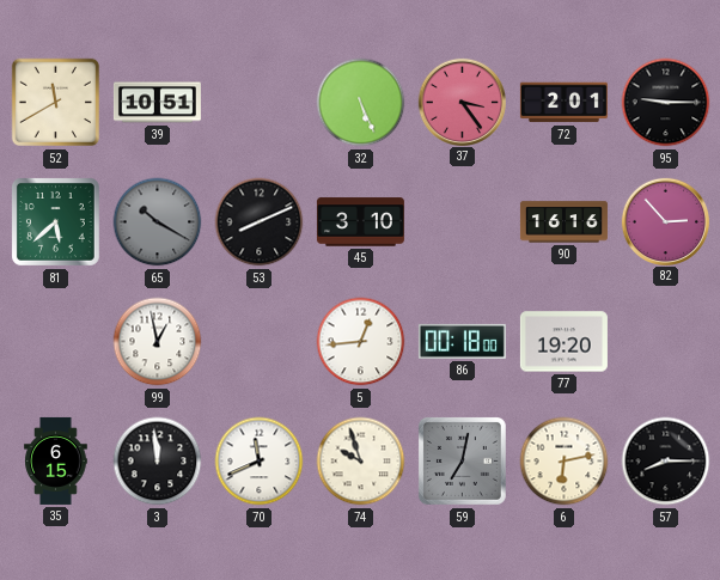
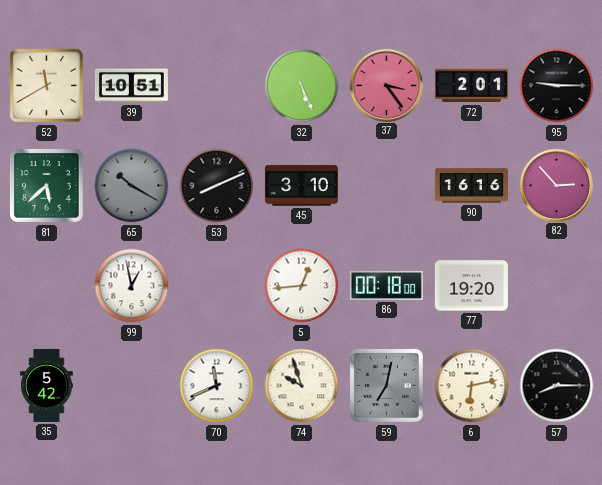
35: 6:15 -> 5:42
3: 11:59 -> none
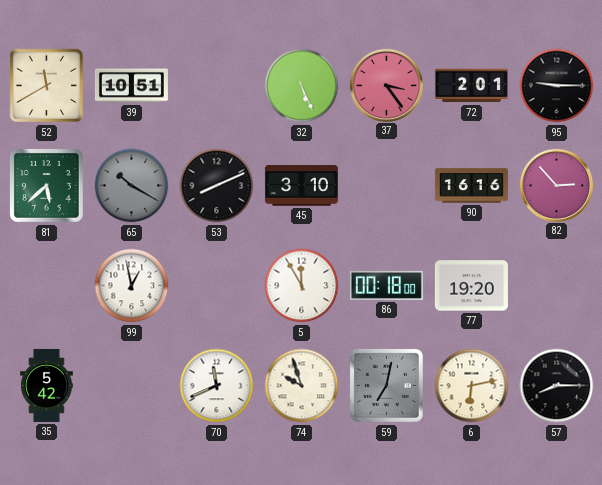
5: 12:44 -> 11:55
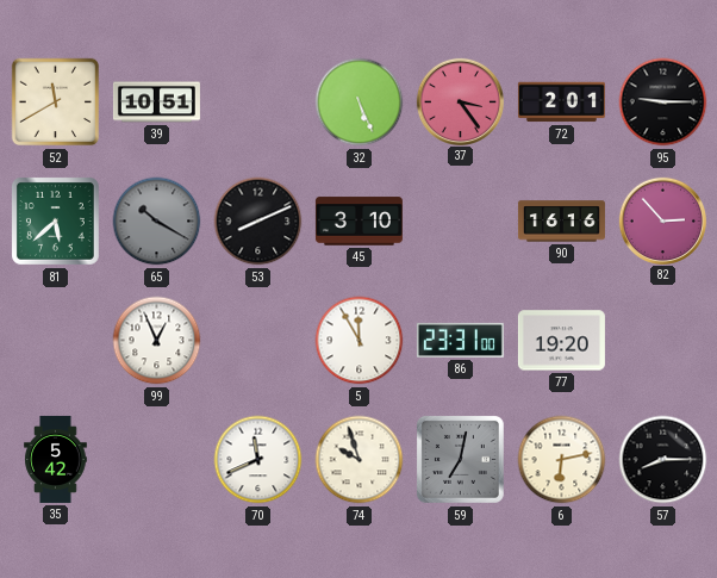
99: 12:58 -> 12:56
86: 00:18 -> 23:31
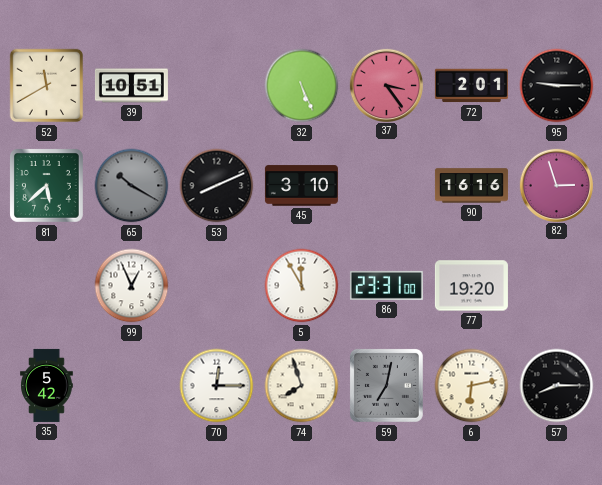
82: 2:53 -> 2:57
70: 11:41 -> 12:15
74: 9:57 -> 7:57
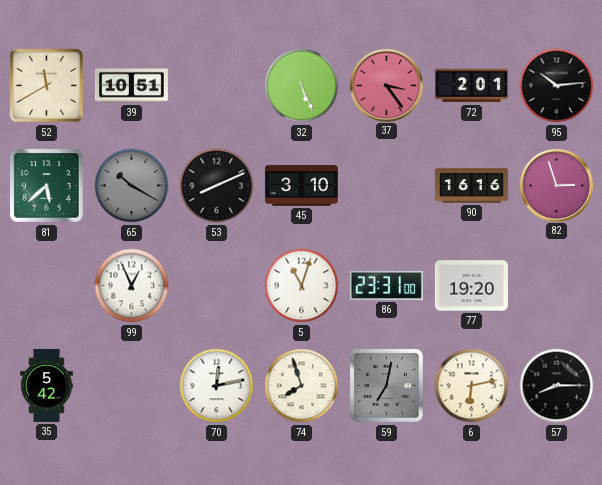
95: 9:15 -> 10:14
5: 11:55 -> 11:03
70: 12:15 -> 12:13
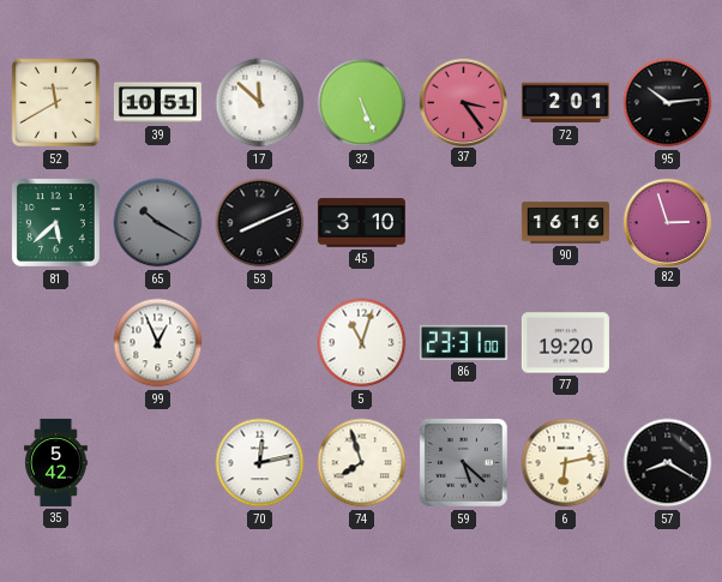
17: none -> 11:52
59: 7:02 -> 5:22
57: 8:15 -> 8:20
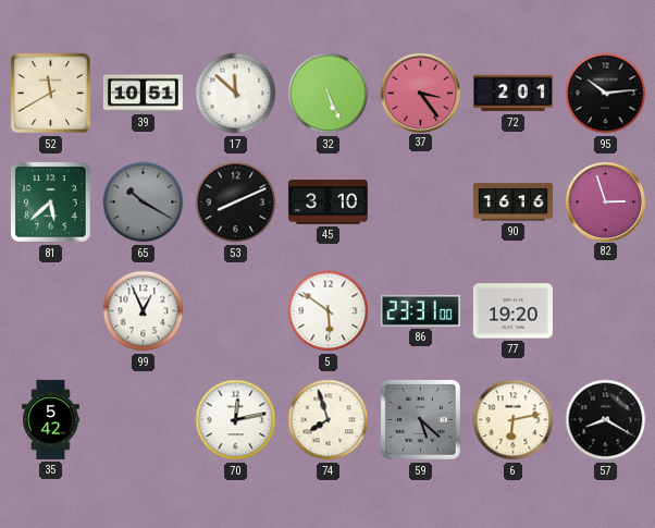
5: 11:03 -> 5:51
